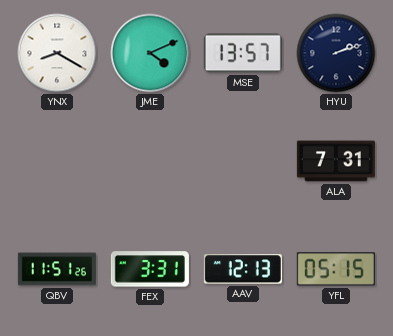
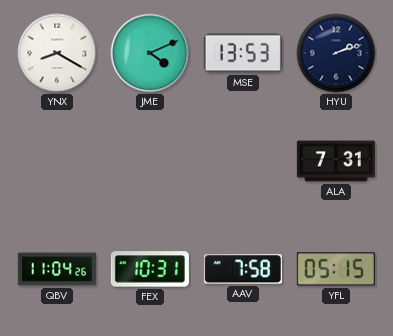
MSE: 13:57 -> 13:53
QBV: 11:51 -> 11:04
FEX: 3:31 -> 10:31
AAV: 12:13 -> 7:58
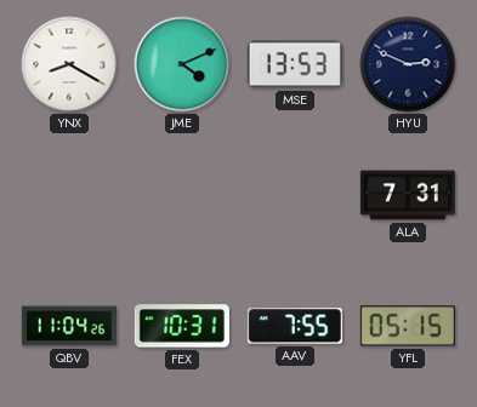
HYU: 2:12 -> 2:49
AAV: 7:58 -> 7:55
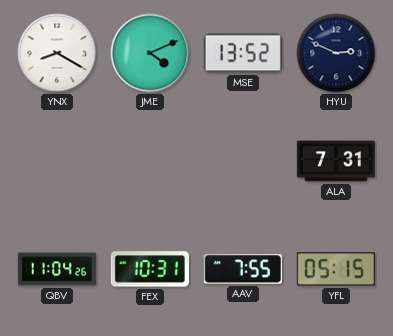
MSE: 13:53 -> 13:52
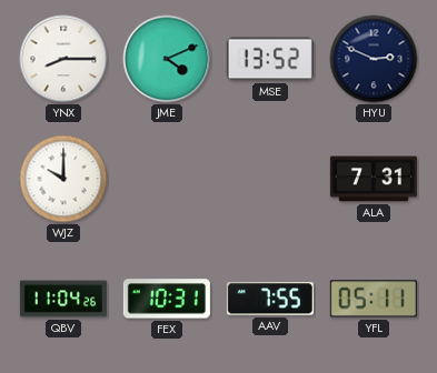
YNX: 8:20 -> 8:15
WJZ: none -> 10:00
YFL: 05:15 -> 05:11
